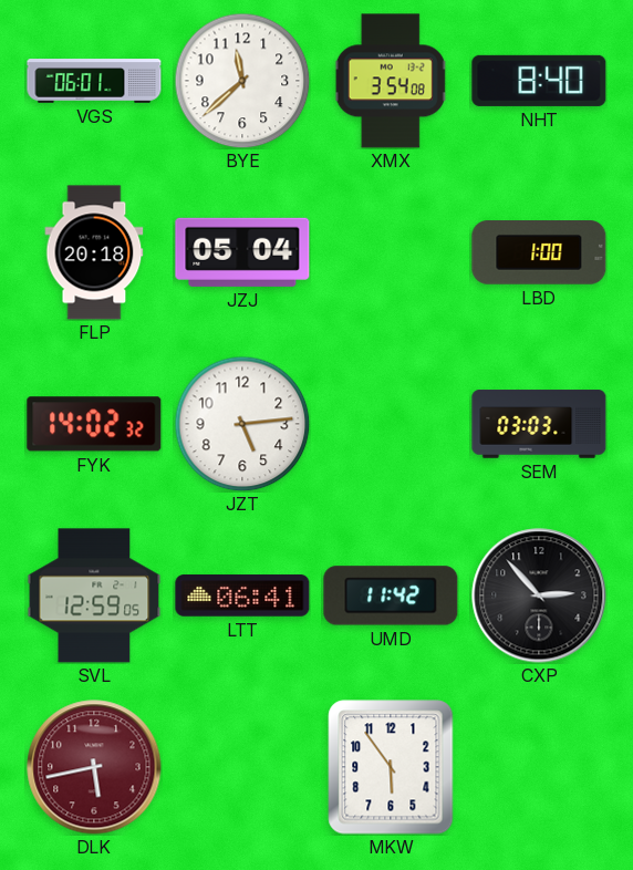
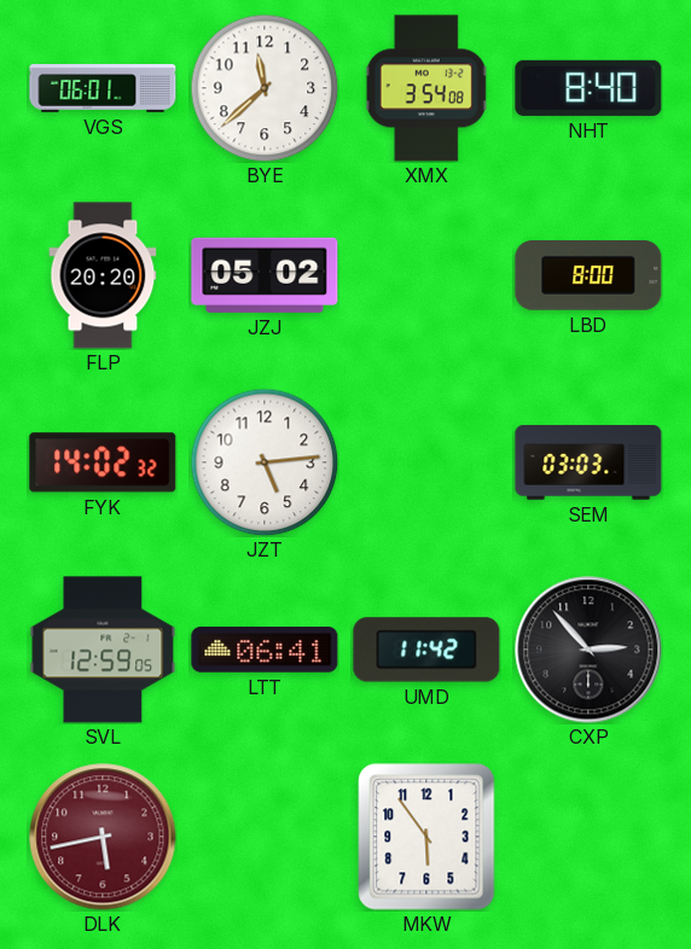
FLP: 20:18 -> 20:20
JZJ: 05:04 -> 05:02
LBD: 1:00 -> 8:00
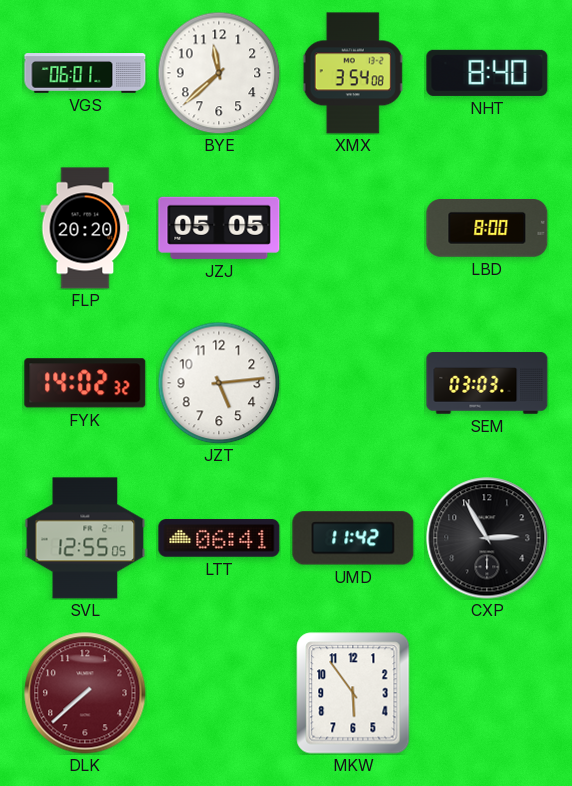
JZJ: 05:02 -> 05:05
SVL: 12:59 -> 12:55
CXP: 2:53 -> 2:55
DLK: 5:43 -> 7:38
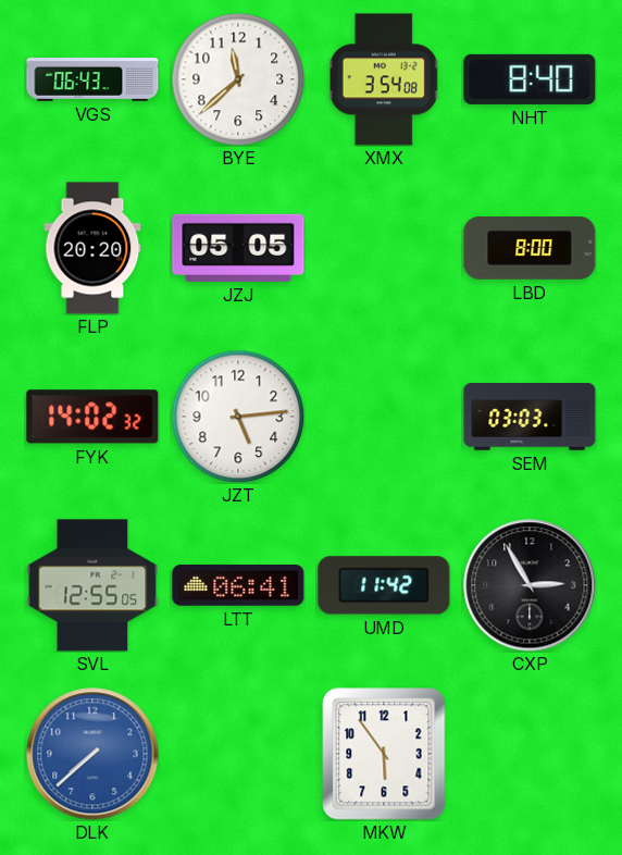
VGS: 06:01 -> 06:43
DLK dial: burgundy -> blue
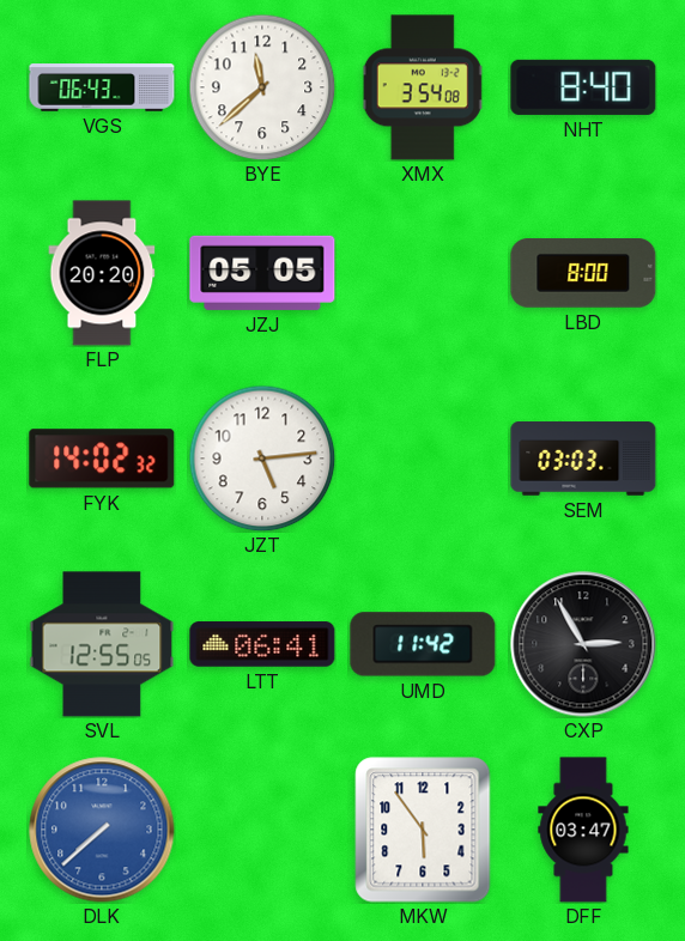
DFF: none -> 03:47
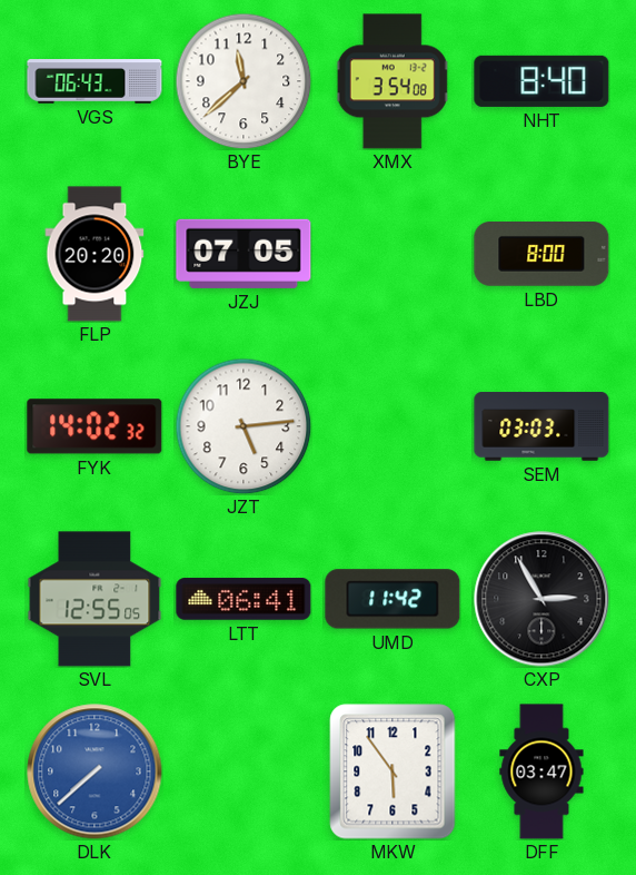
JZJ: 05:05 -> 07:05
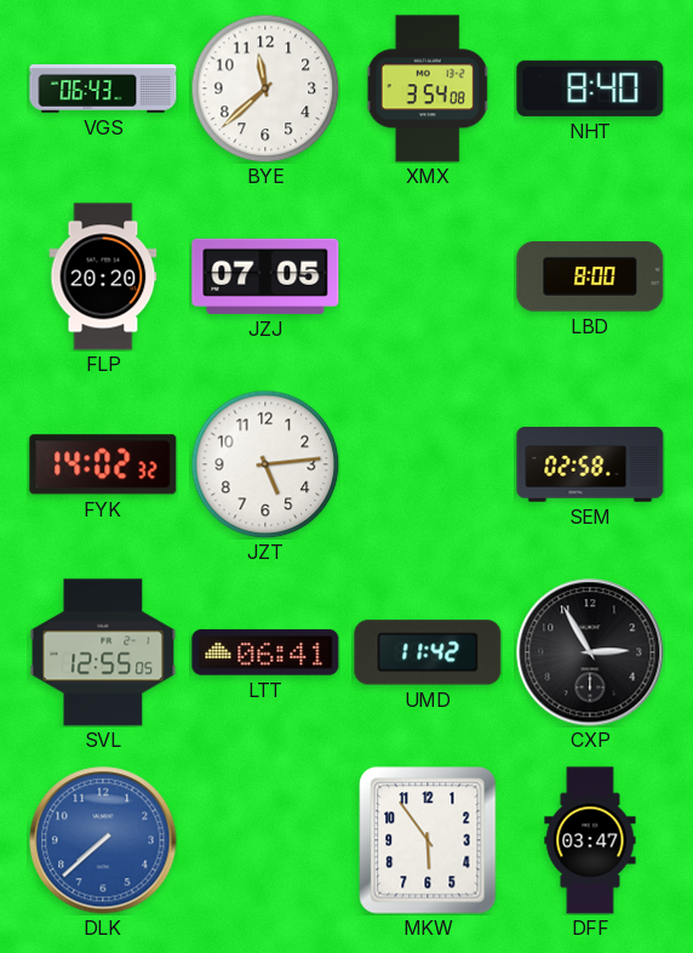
SEM: 03:03 -> 02:58
